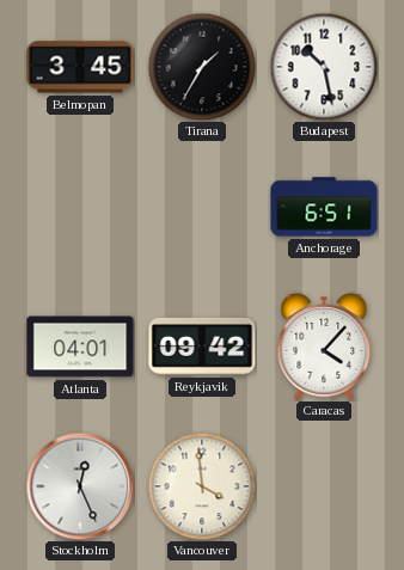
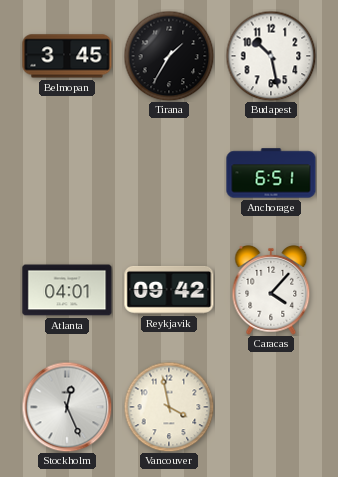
Vancouver: 3:59 -> 3:58
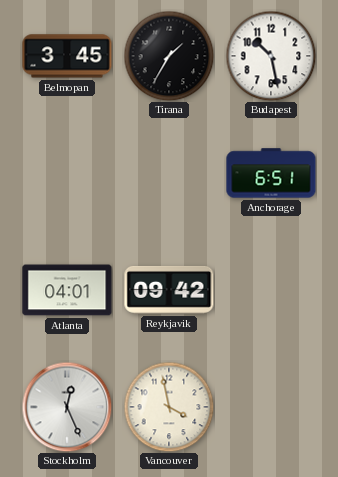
Caracas: 4:07 -> none
